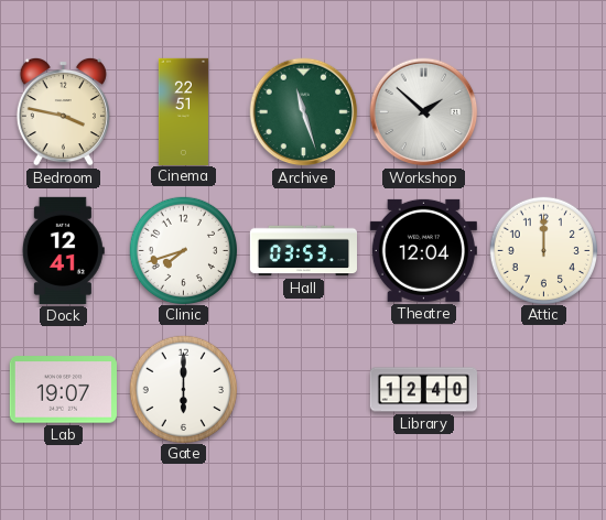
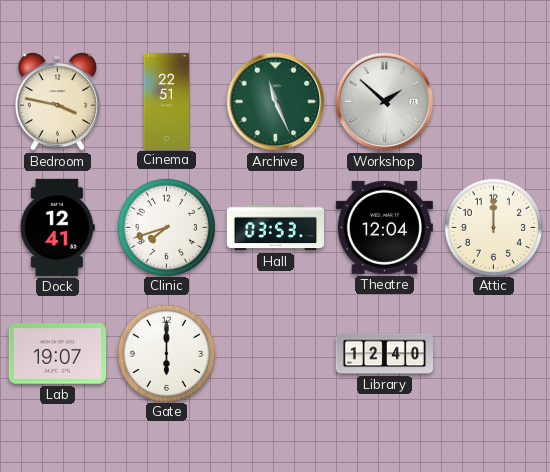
Archive: 11:27 -> 11:26
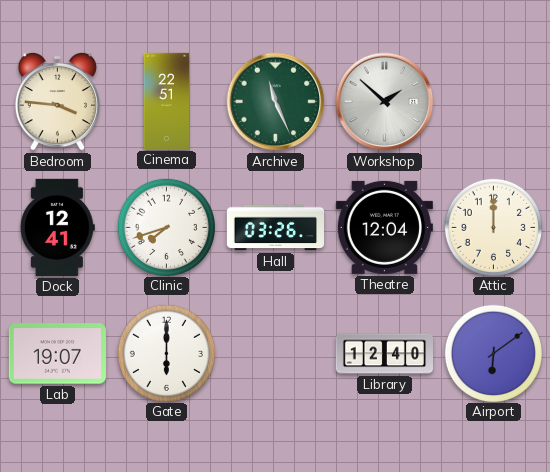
Bedroom: 3:47 -> 3:46
Hall: 03:53 -> 03:26
Airport: none -> 6:09
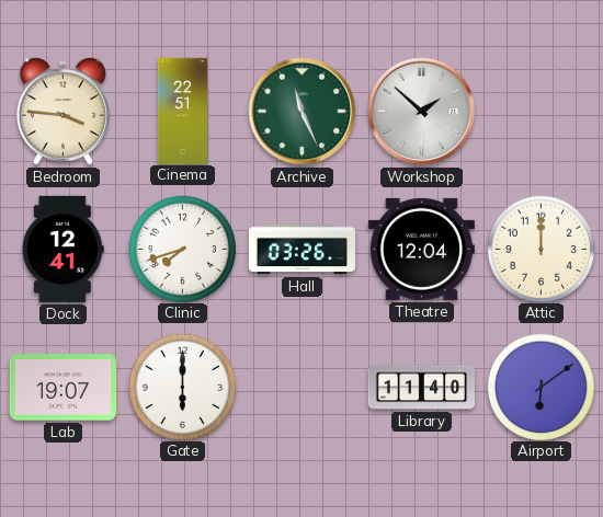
Library: 12:40 -> 11:40
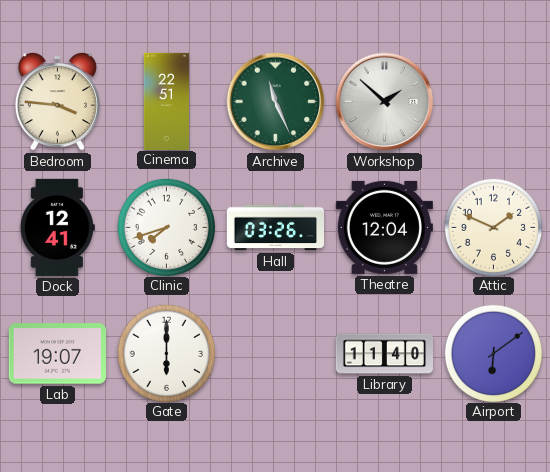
Attic: 12:00 -> 1:49
